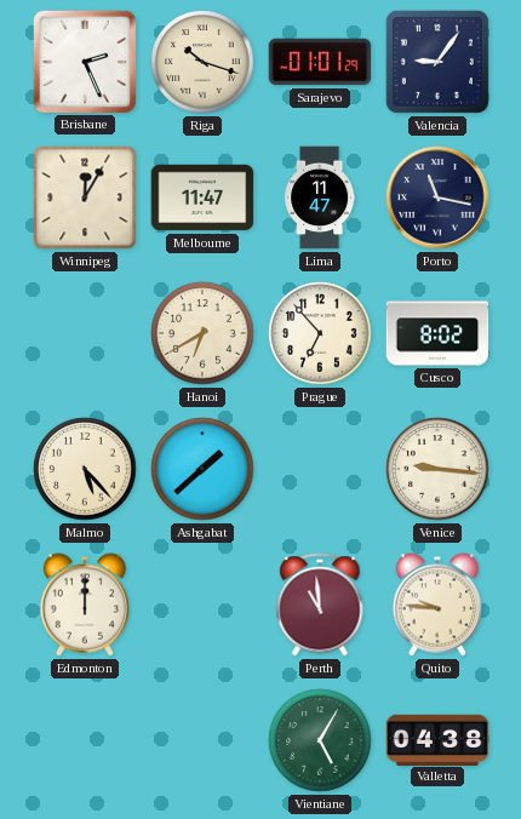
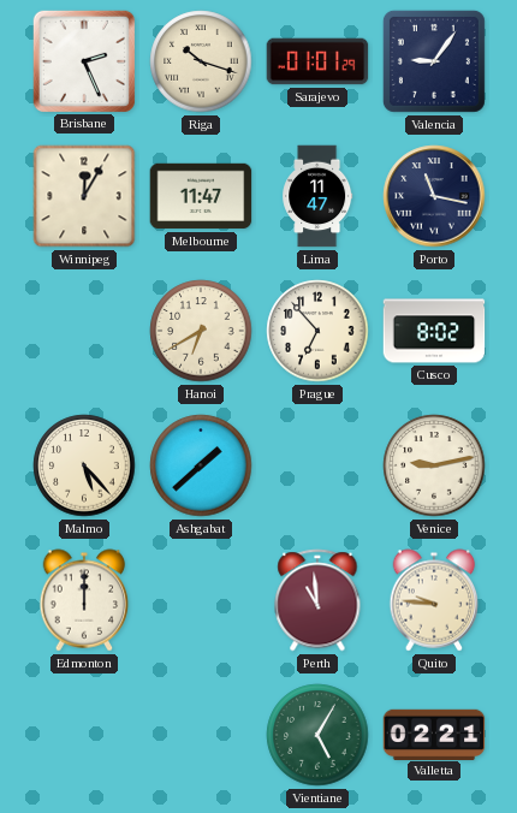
Venice: 9:16 -> 9:13
Valletta: 04:38 -> 02:21
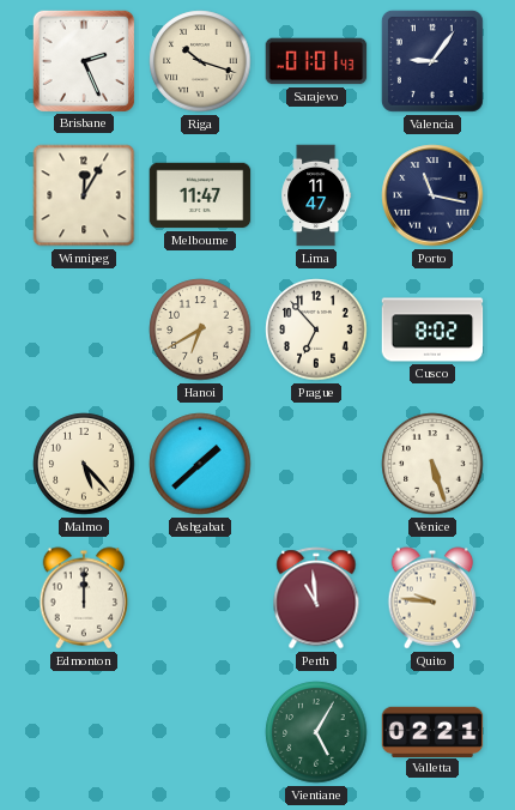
Sarajevo: 01:01:29 -> 01:01:43
Venice: 9:13 -> 5:27
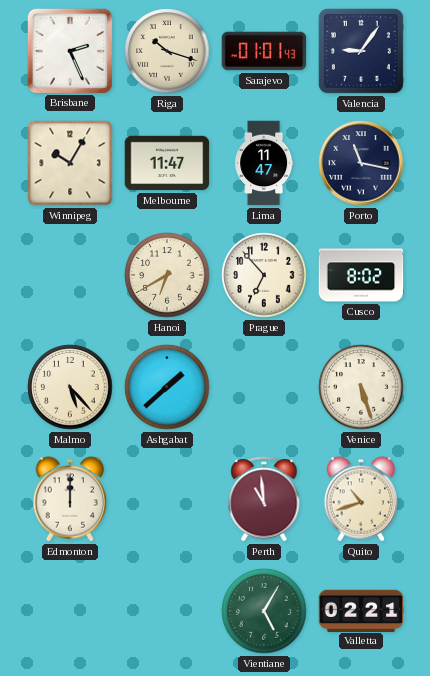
Winnipeg: 12:05 -> 10:05
Quito: 9:46 -> 10:42
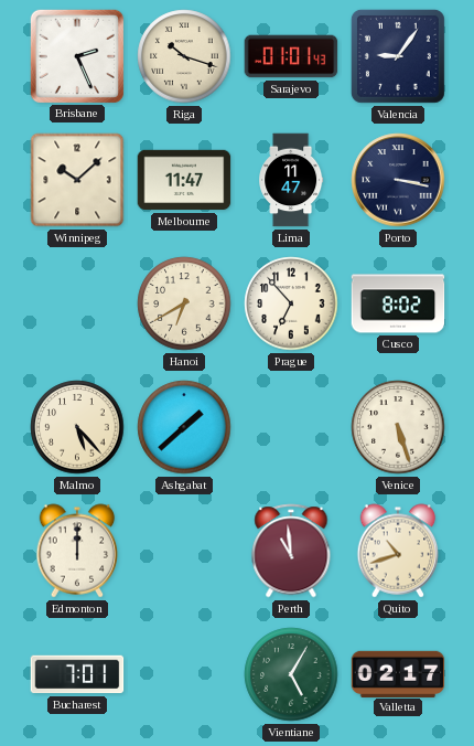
Winnipeg: 10:05 -> 10:08
Porto: 11:17 -> 3:17
Bucharest: none -> 7:01
Valletta: 02:21 -> 02:17
